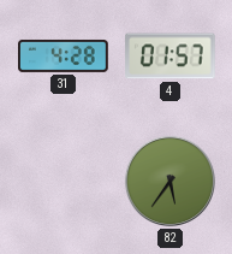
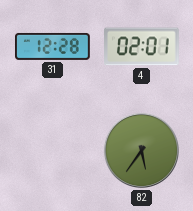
31: 4:28 -> 12:28
4: 01:57 -> 02:01
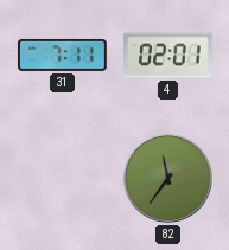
31: 12:28 -> 7:11
82: 5:36 -> 11:36
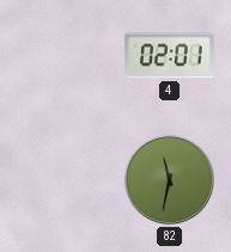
31: 7:11 -> none
82: 11:36 -> 11:32
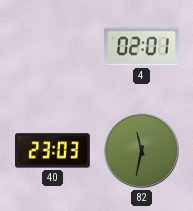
40: none -> 23:03
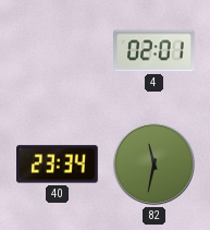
40: 23:03 -> 23:34
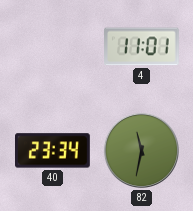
4: 02:01 -> 11:01
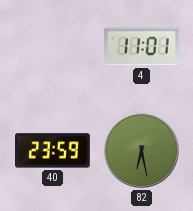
40: 23:34 -> 23:59
82: 11:32 -> 6:28
